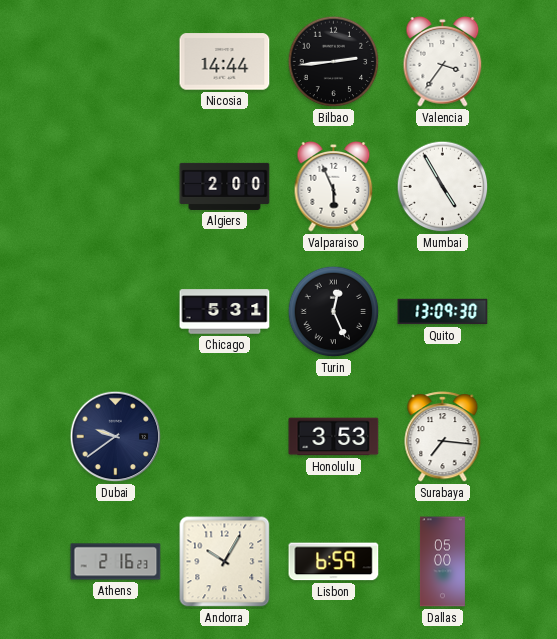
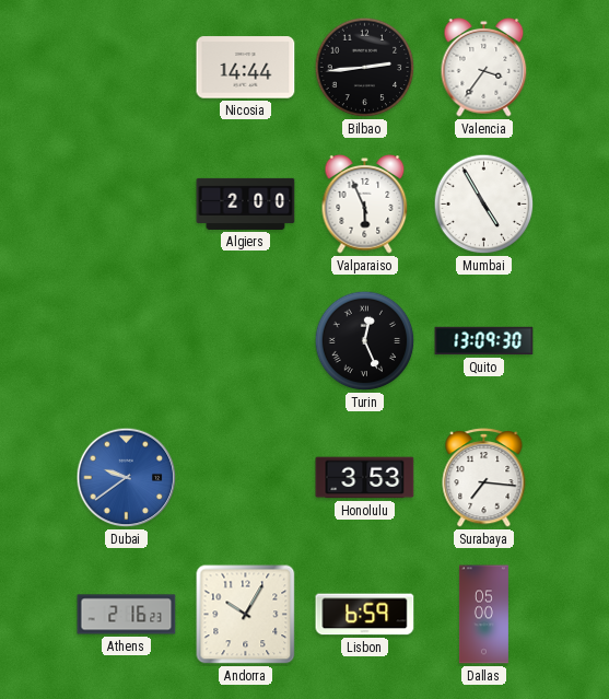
Chicago: 5:31 -> none
Dubai dial: navy -> blue
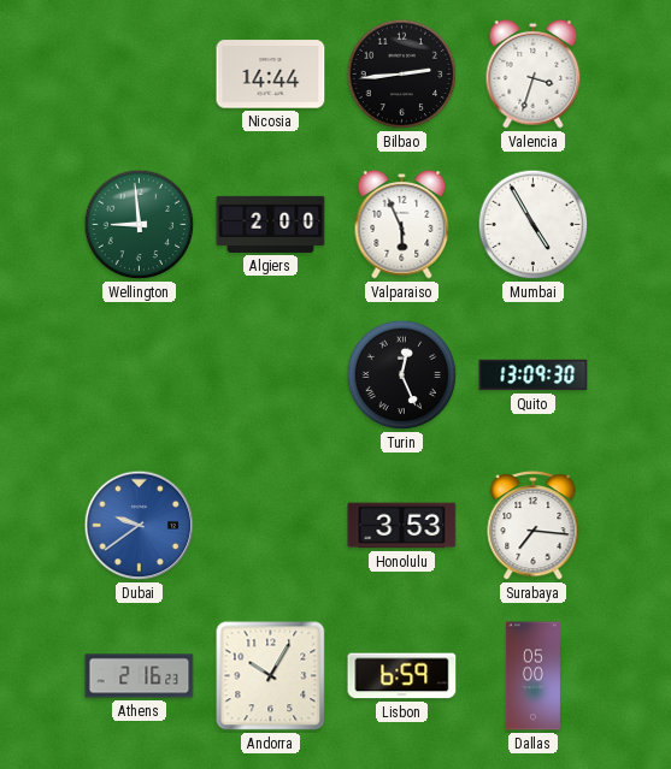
Valencia: 3:36 -> 3:33
Wellington: none -> 8:59
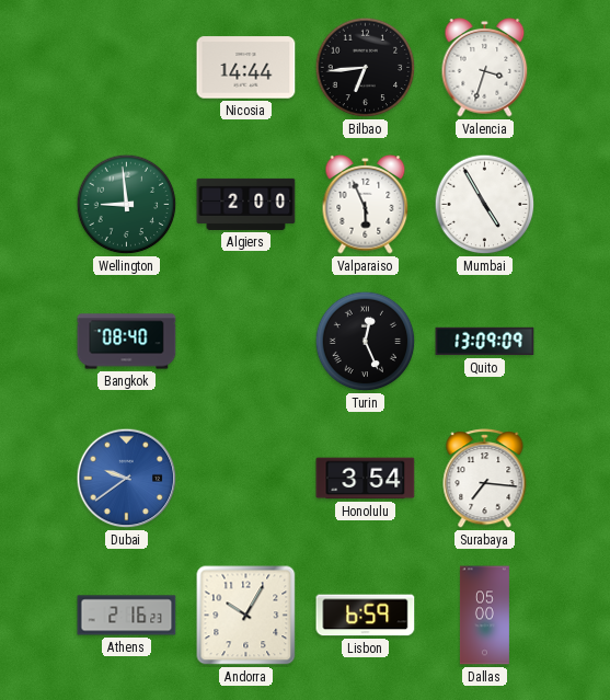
Bilbao: 2:44 -> 6:44
Bangkok: none -> 08:40
Quito: 13:09:30 -> 13:09:09
Honolulu: 3:53 -> 3:54
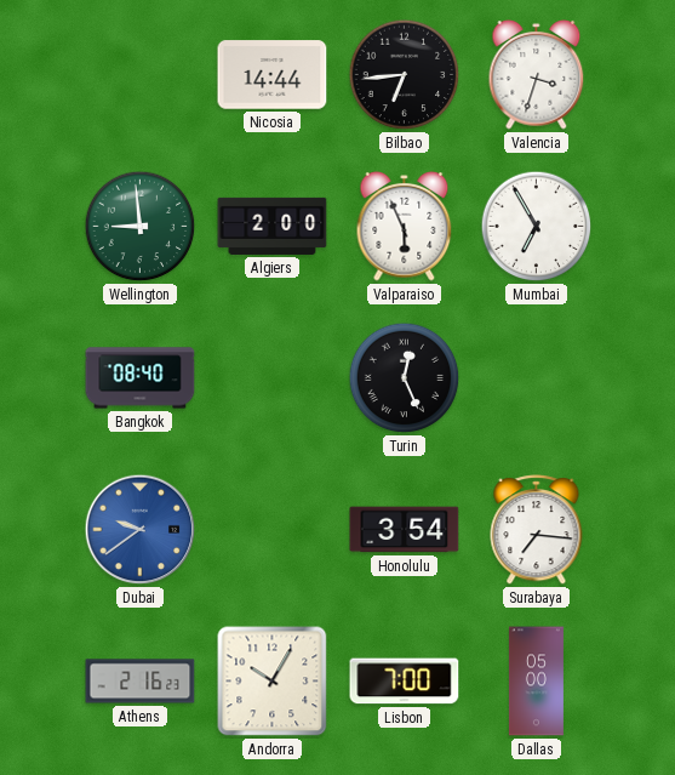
Mumbai: 4:55 -> 6:55
Quito: 13:09 -> none
Lisbon: 6:59 -> 7:00
